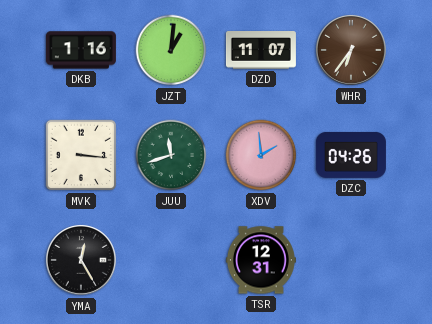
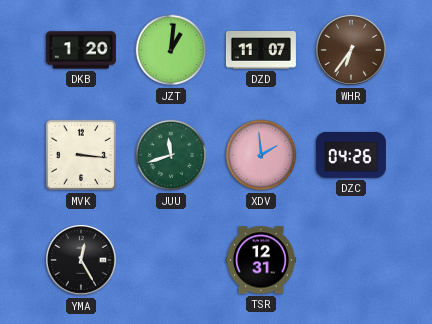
DKB: 1:16 -> 1:20
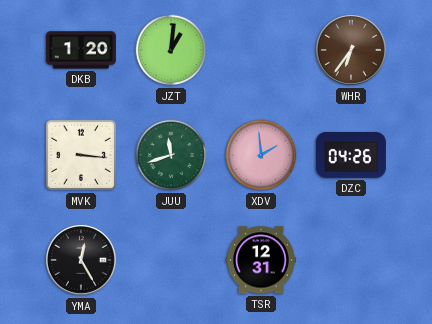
DZD: 11:07 -> none
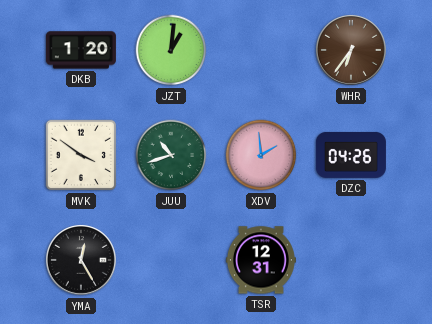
MVK: 3:16 -> 3:51
JUU: 11:42 -> 10:42
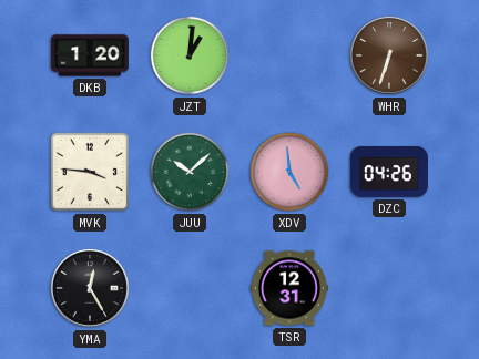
WHR: 6:36 -> 6:33
MVK: 3:51 -> 3:46
JUU: 10:42 -> 10:08
XDV: 1:59 -> 4:59
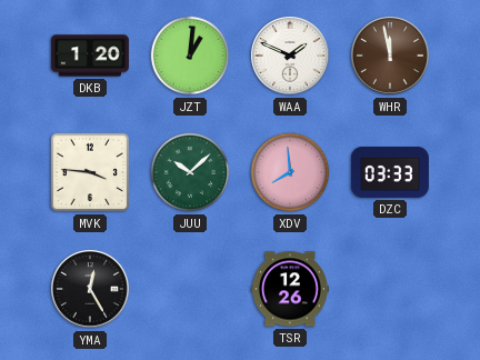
WAA: none -> 1:49
WHR: 6:33 -> 11:58
XDV: 4:59 -> 7:59
DZC: 04:26 -> 03:33
TSR: 12:31 -> 12:26
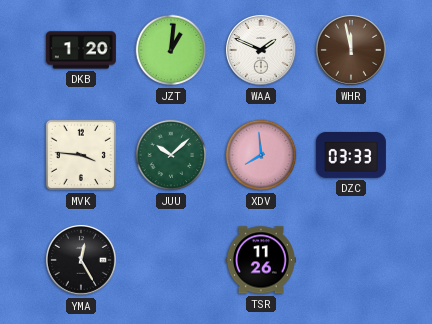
TSR: 12:26 -> 11:26
